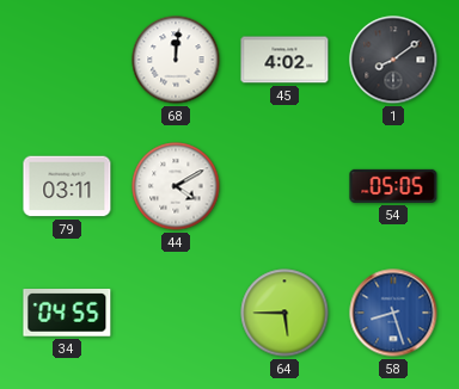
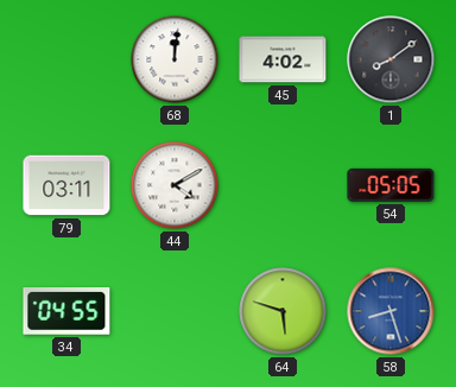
64: 5:45 -> 5:48
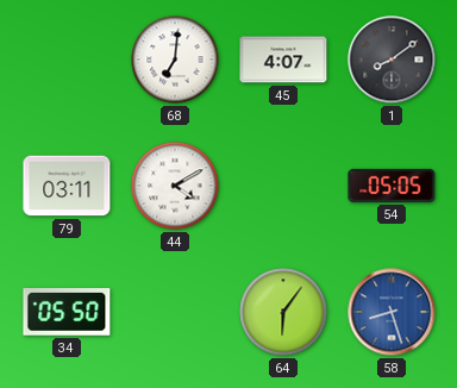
68: 12:01 -> 7:01
45: 4:02 -> 4:07
34: 04:55 -> 05:50
64: 5:48 -> 6:06
